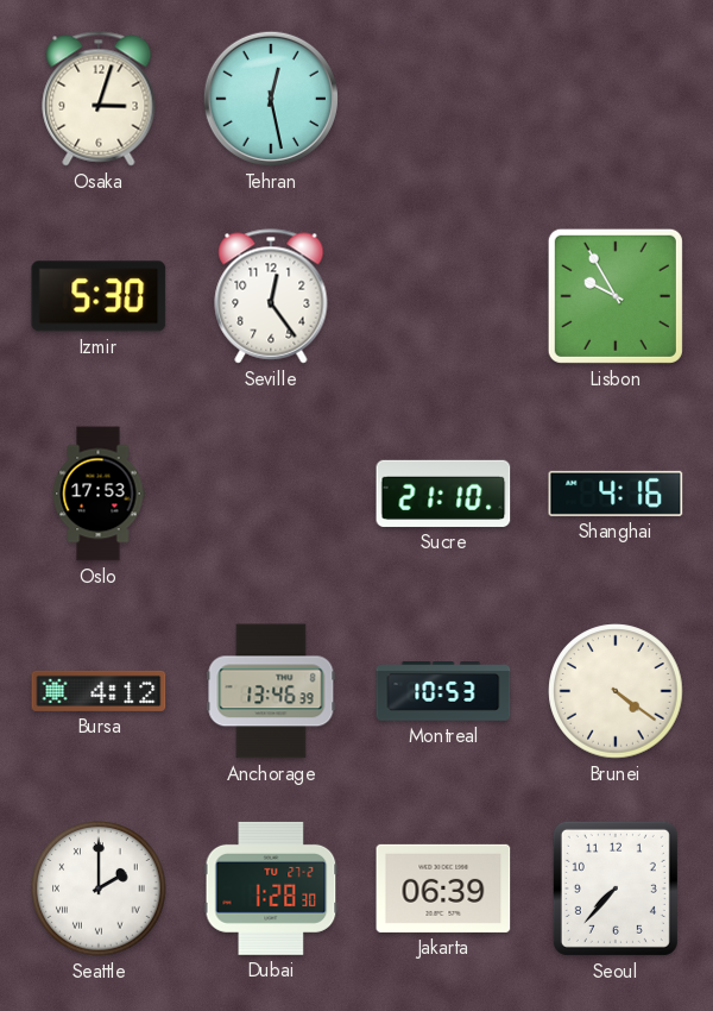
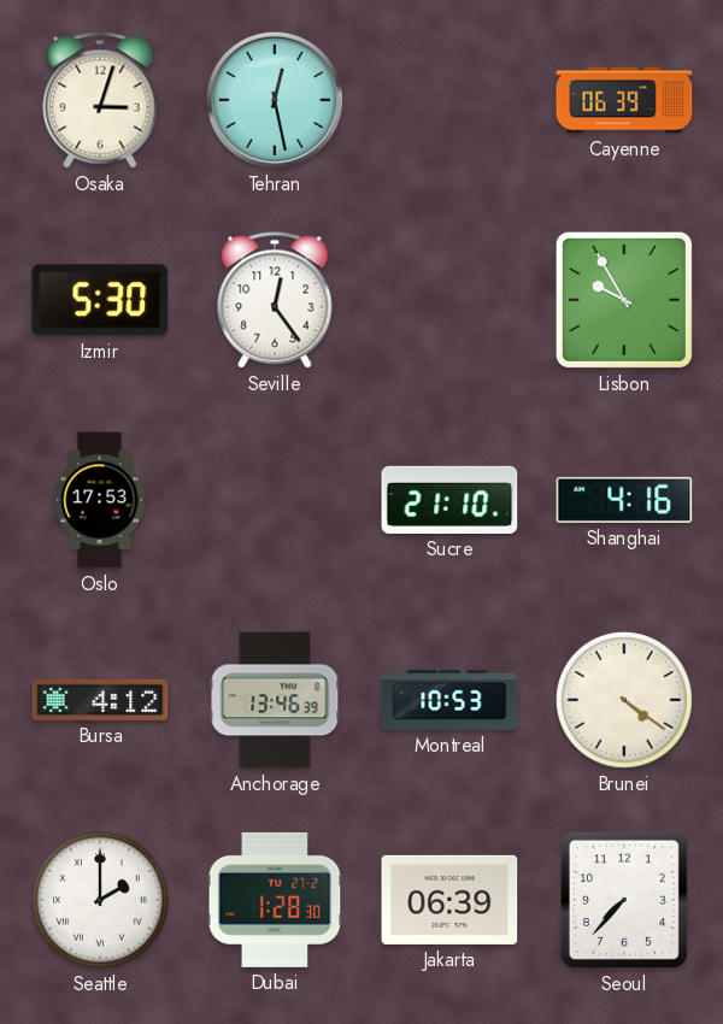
Cayenne: none -> 06:39
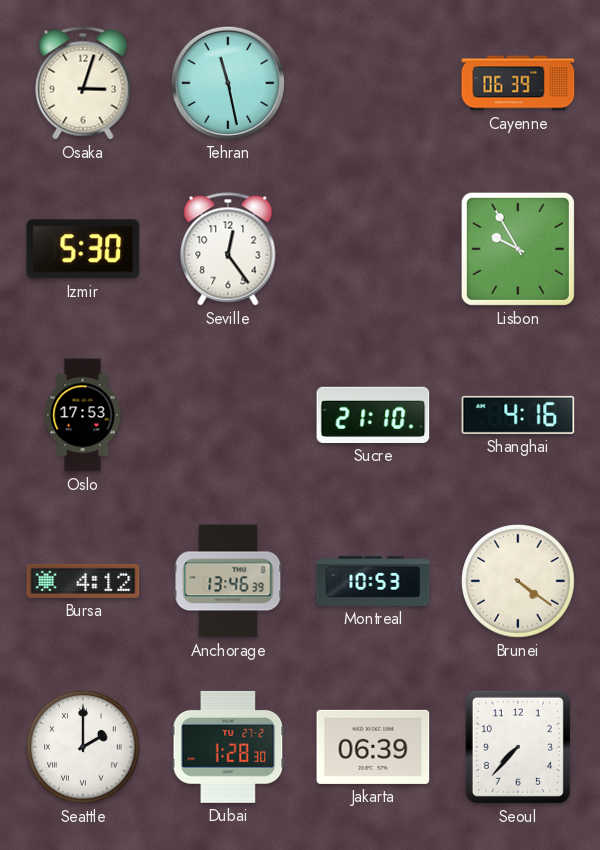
Tehran: 12:28 -> 11:28
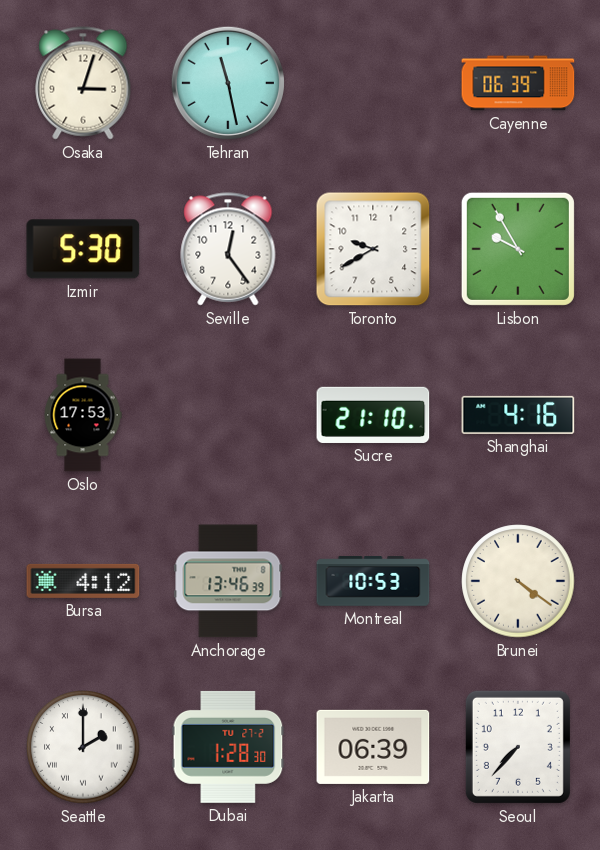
Toronto: none -> 9:40
